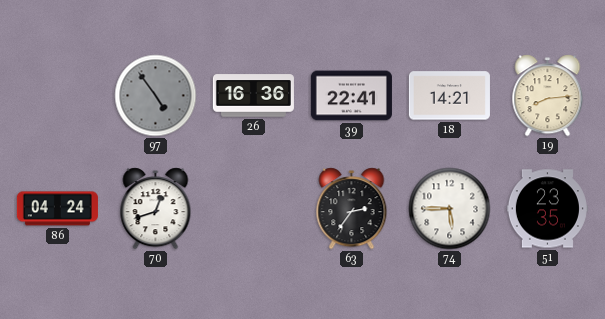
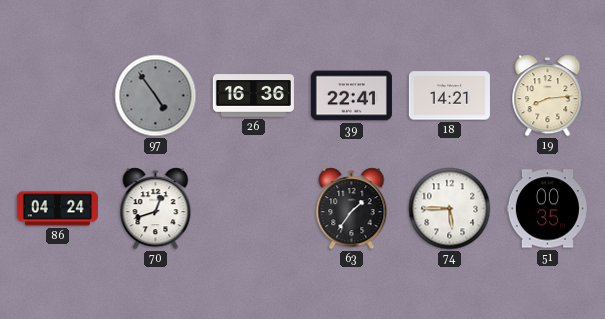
63: 2:36 -> 1:36
51: 23:35 -> 00:35
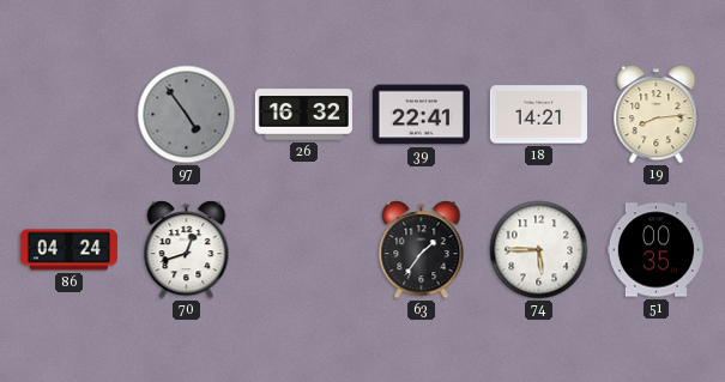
26: 16:36 -> 16:32
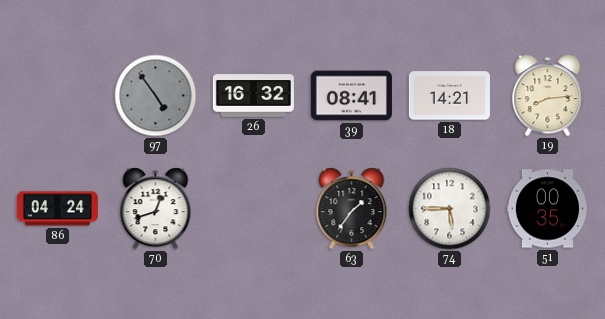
39: 22:41 -> 08:41
